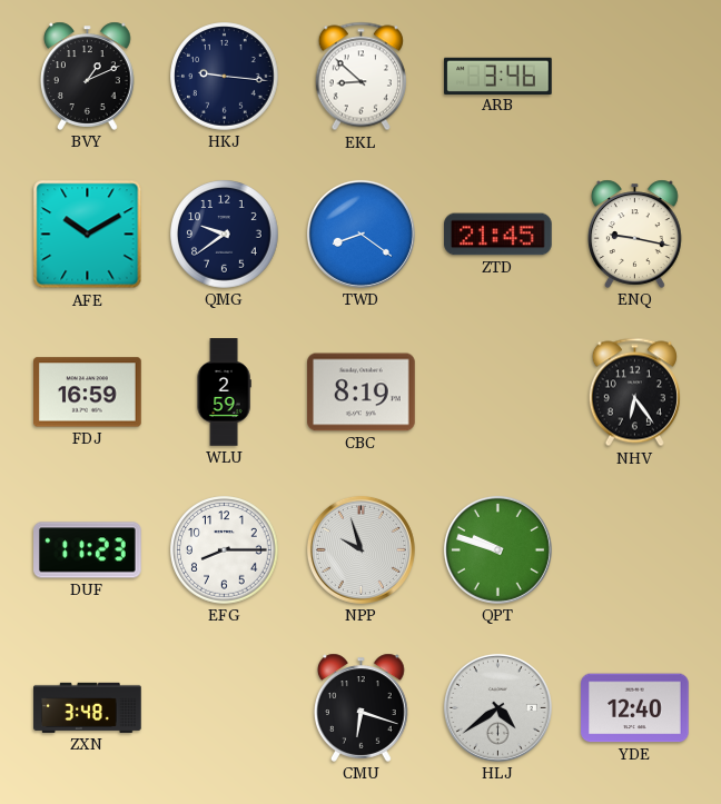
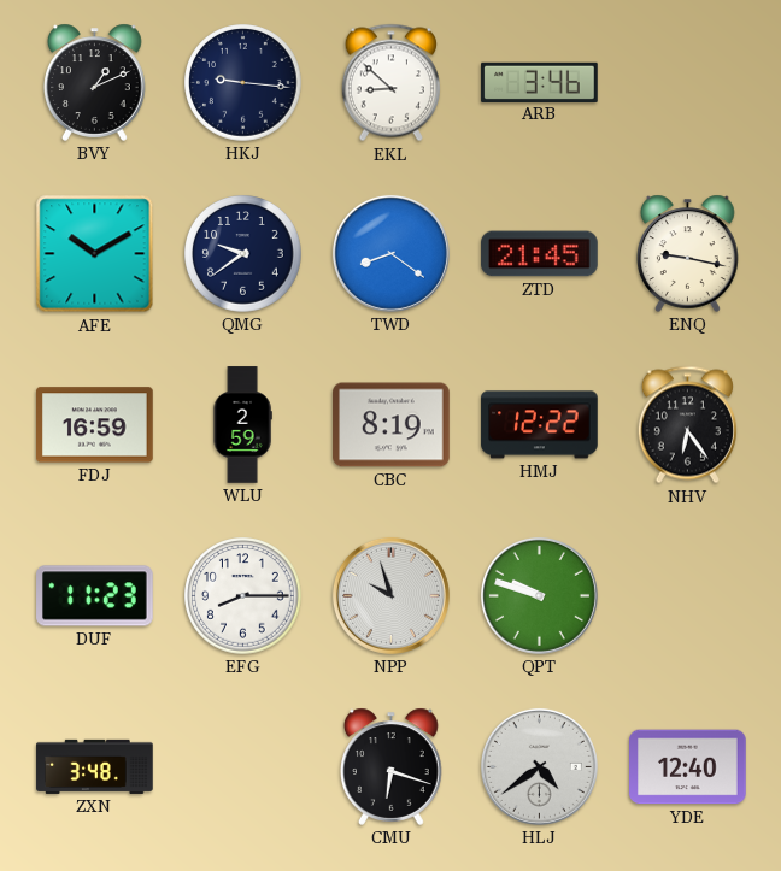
HMJ: none -> 12:22
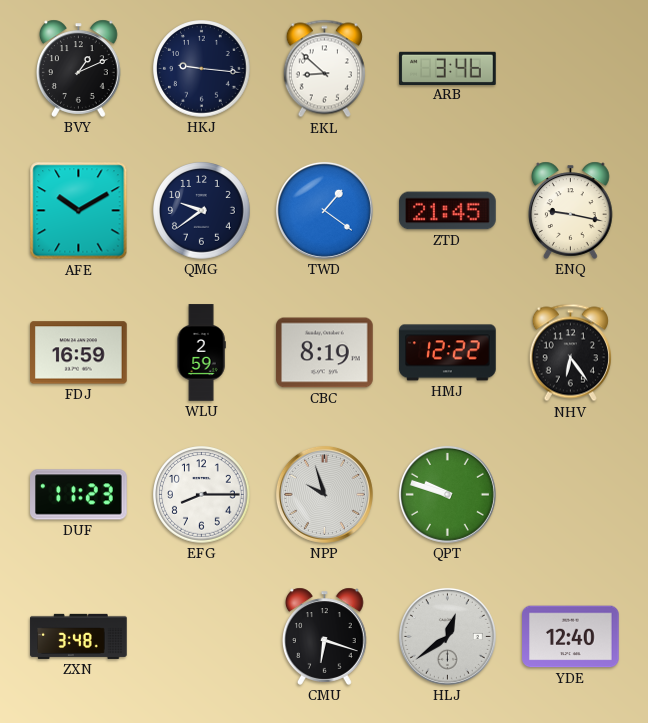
TWD: 8:21 -> 1:21
HLJ: 4:39 -> 12:39
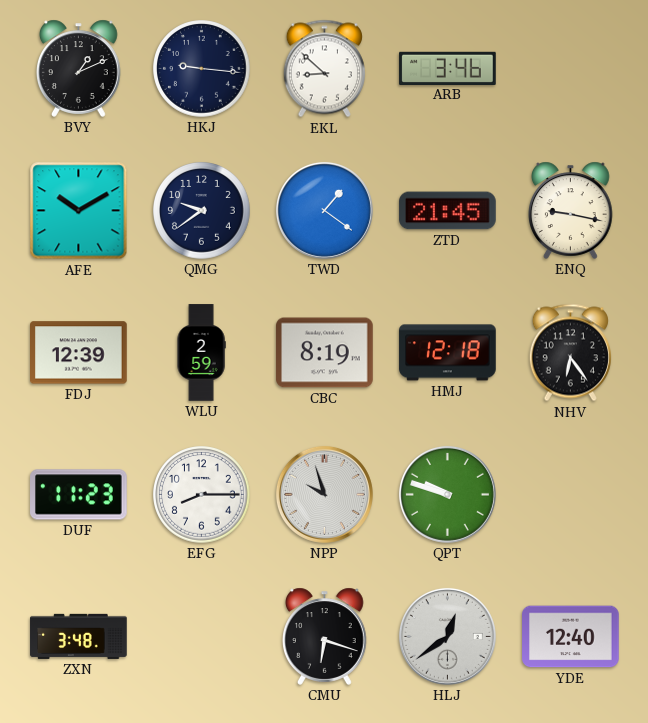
FDJ: 16:59 -> 12:39
HMJ: 12:22 -> 12:18
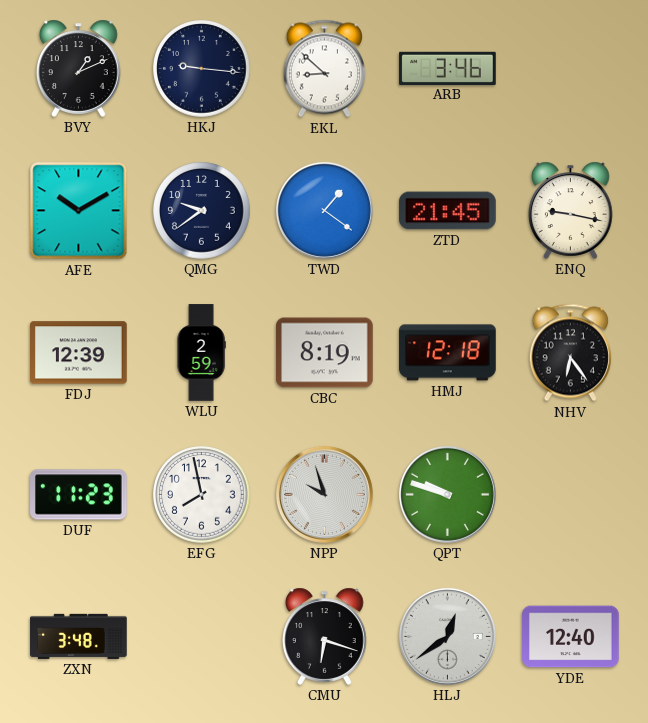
EFG: 8:15 -> 7:58
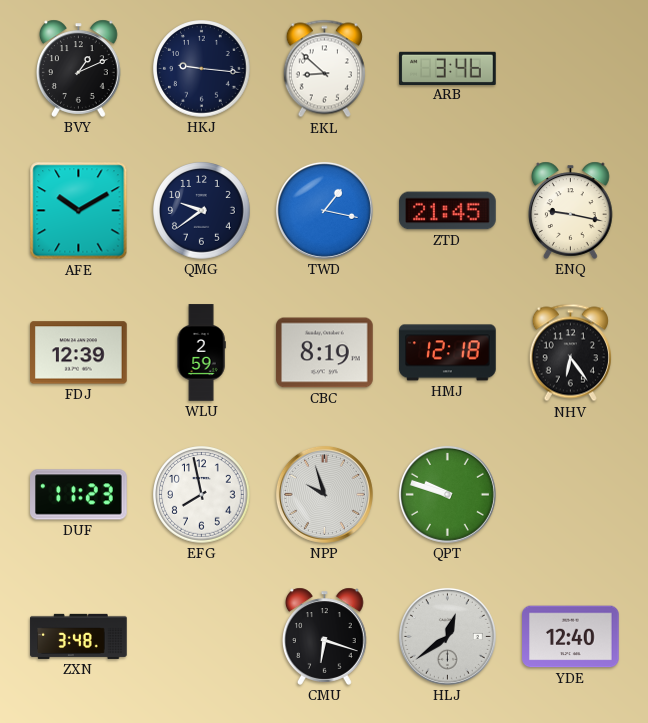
TWD: 1:21 -> 1:17
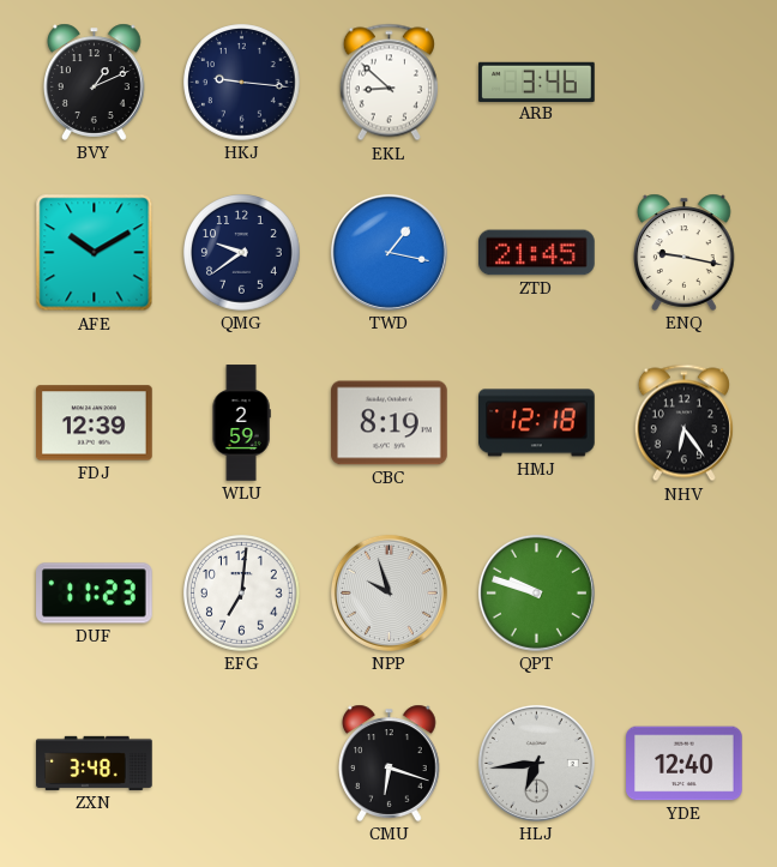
EFG: 7:58 -> 7:01
HLJ: 12:39 -> 6:44
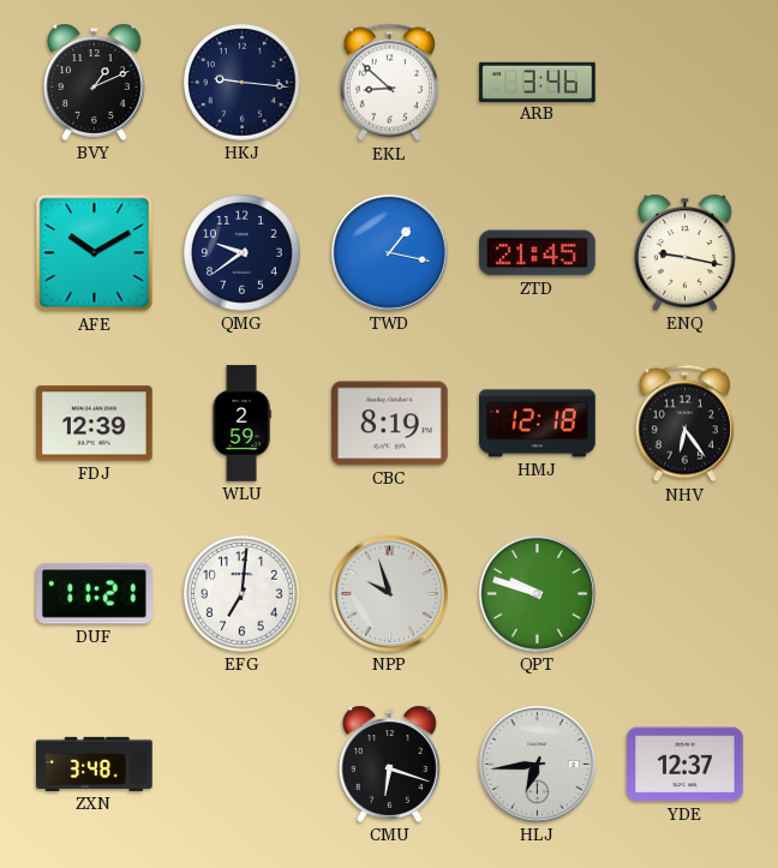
DUF: 11:23 -> 11:21
YDE: 12:40 -> 12:37
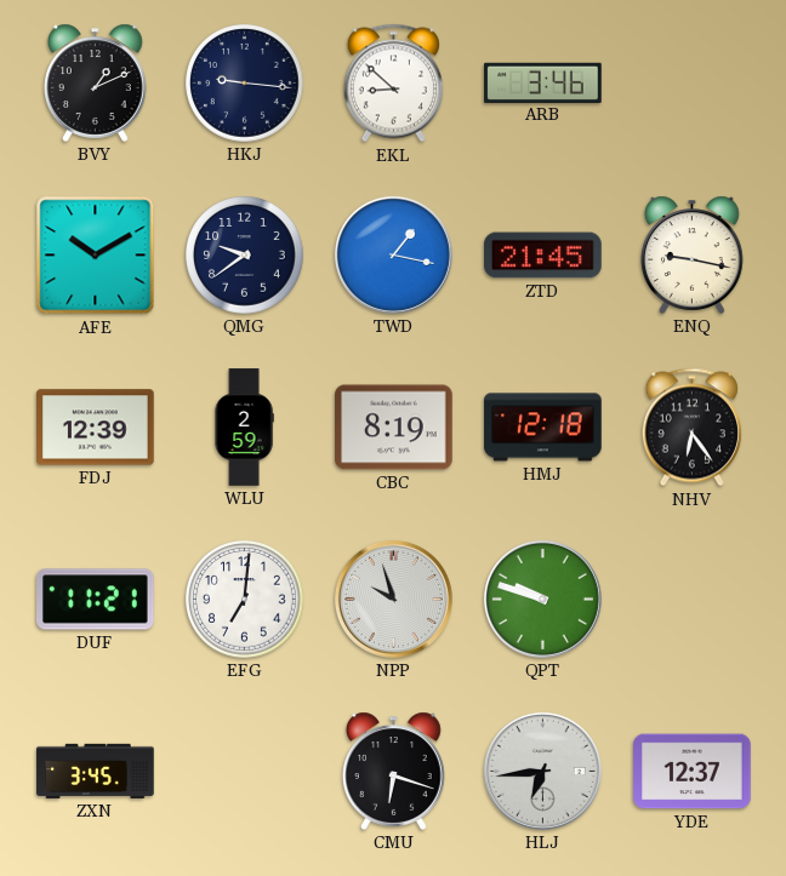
ZXN: 3:48 -> 3:45
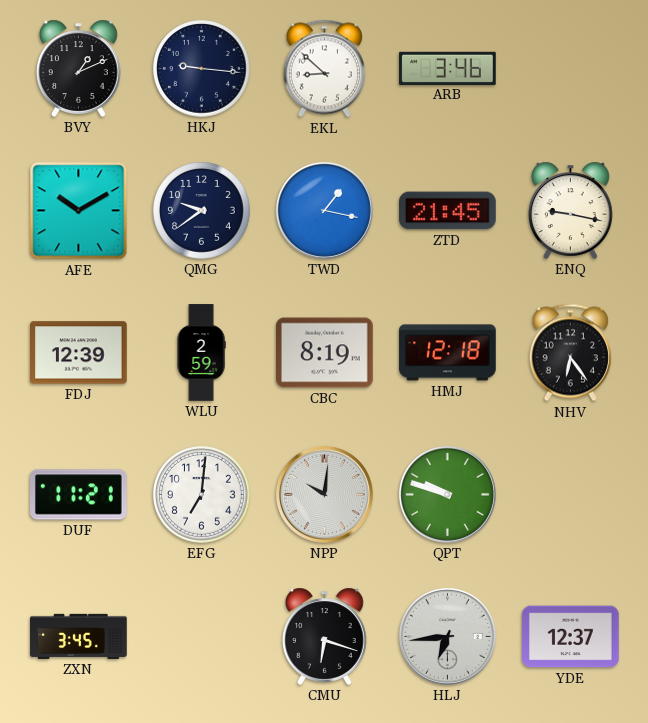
NPP: 9:57 -> 10:01
